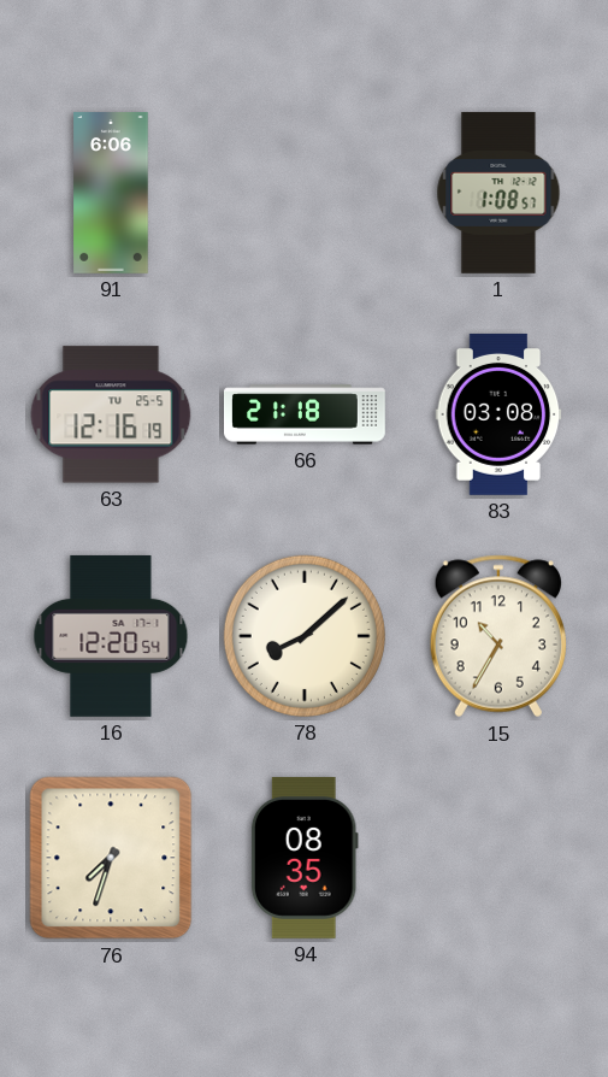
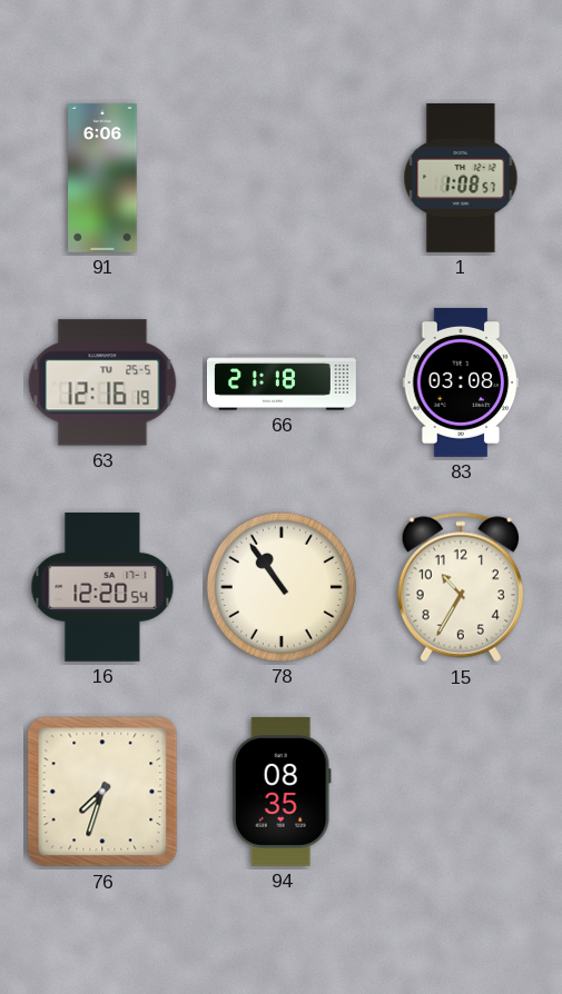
78: 8:08 -> 10:54
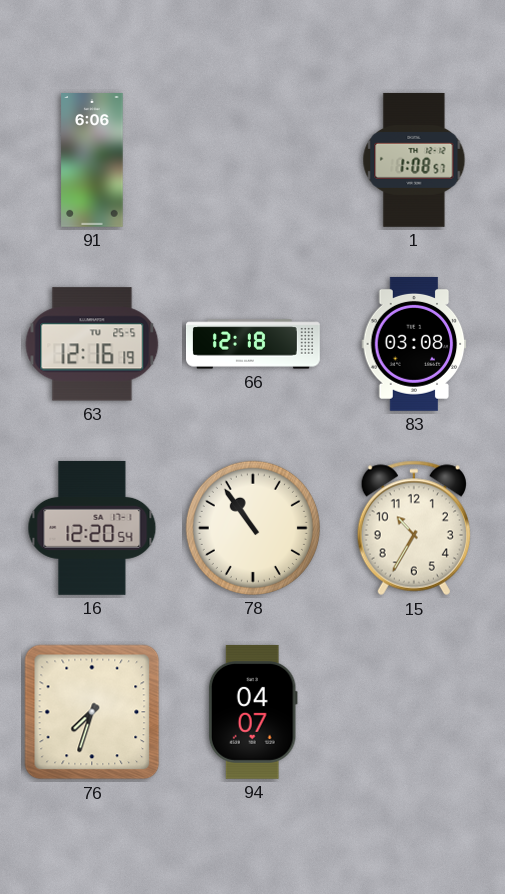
66: 21:18 -> 12:18
94: 08:35 -> 04:07
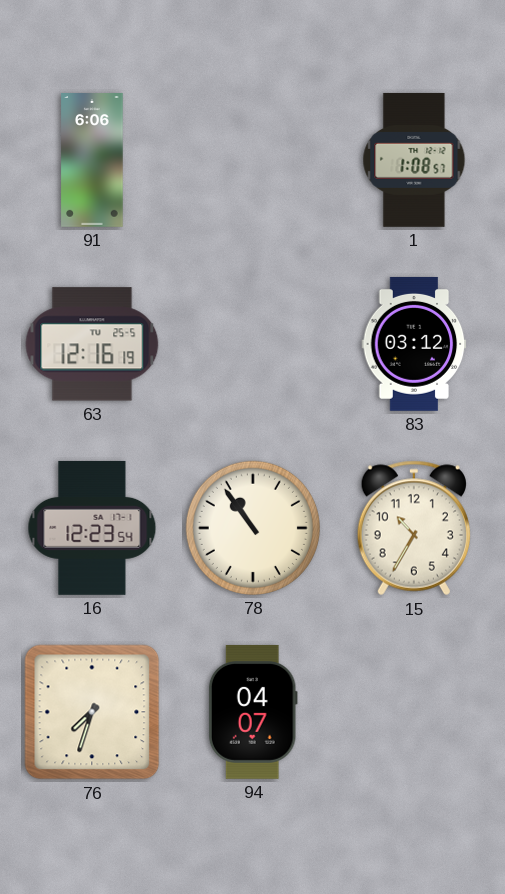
66: 12:18 -> none
83: 03:08 -> 03:12
16: 12:20 -> 12:23
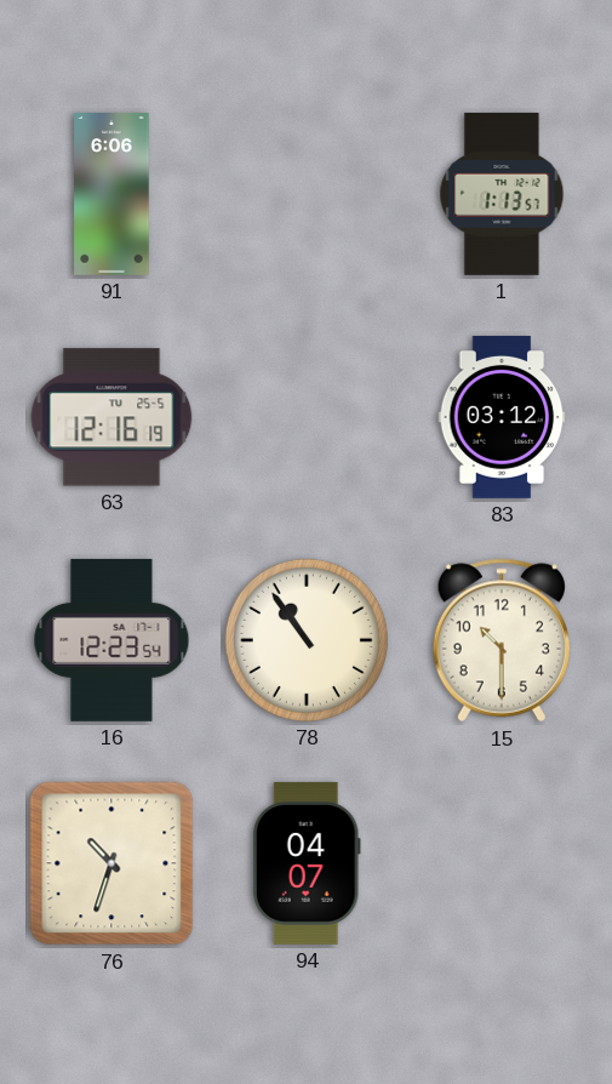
1: 1:08 -> 1:13
15: 10:35 -> 10:30
76: 7:33 -> 10:33
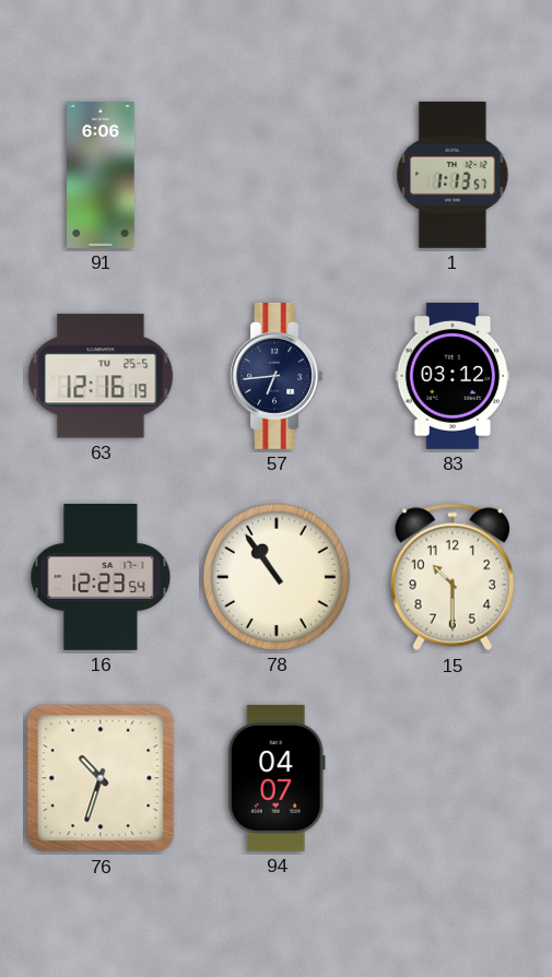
57: none -> 6:44
